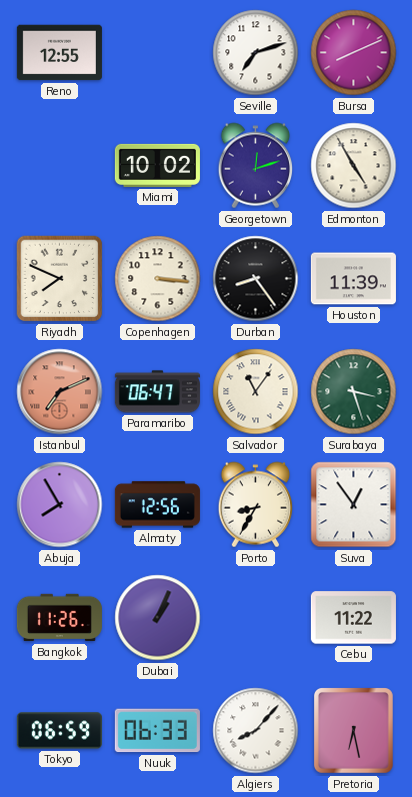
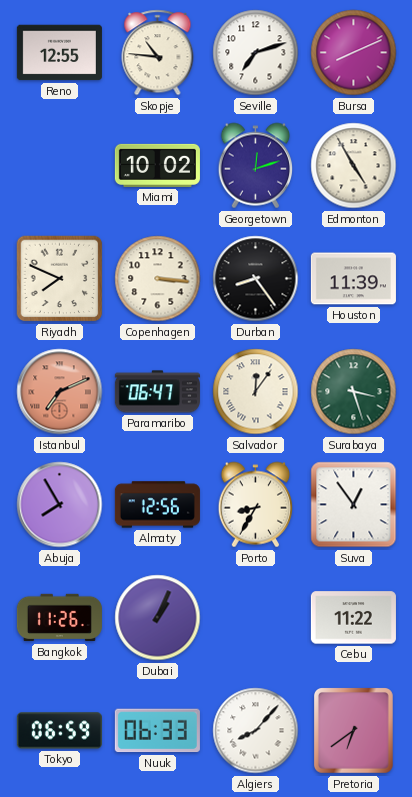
Skopje: none -> 10:46
Salvador: 11:06 -> 12:06
Pretoria: 6:28 -> 6:39
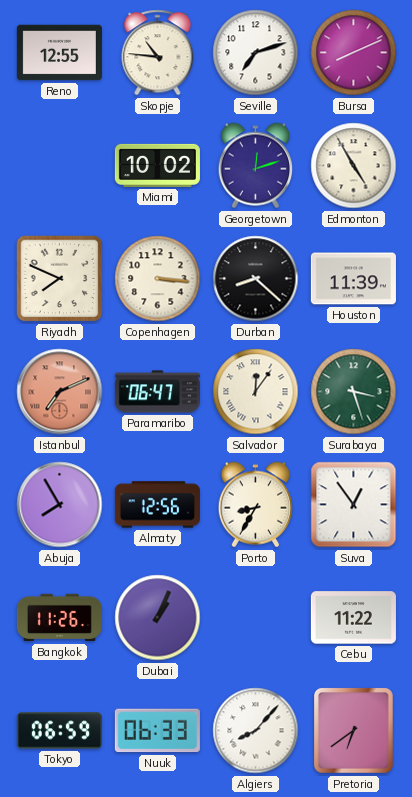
Durban: 8:24 -> 8:22
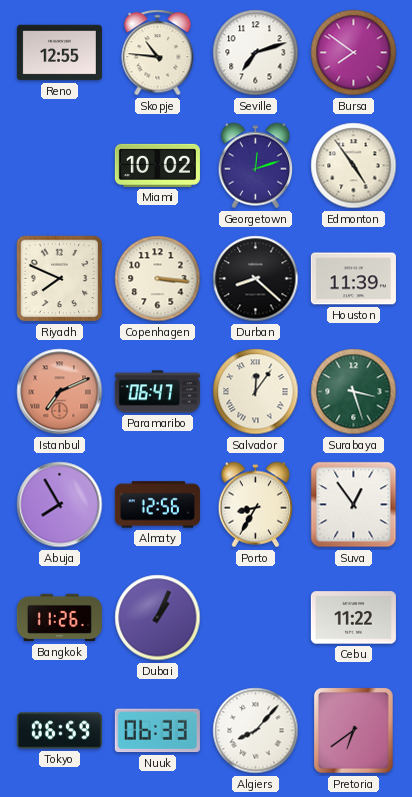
Bursa: 8:11 -> 7:51
Edmonton: 4:55 -> 4:54
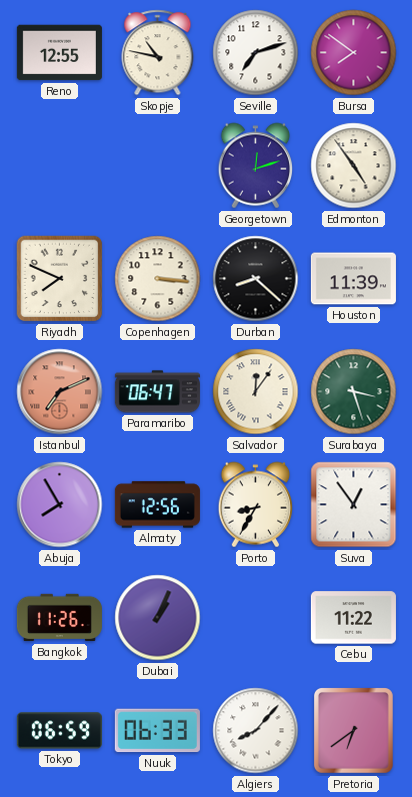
Skopje: 10:46 -> 10:47
Miami: 10:02 -> none
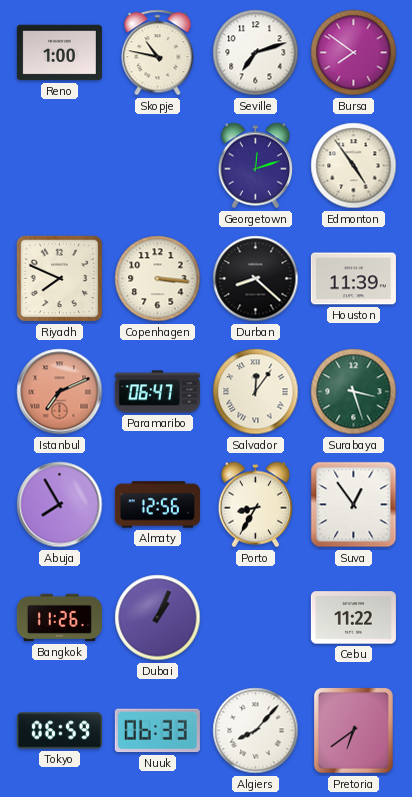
Reno: 12:55 -> 1:00
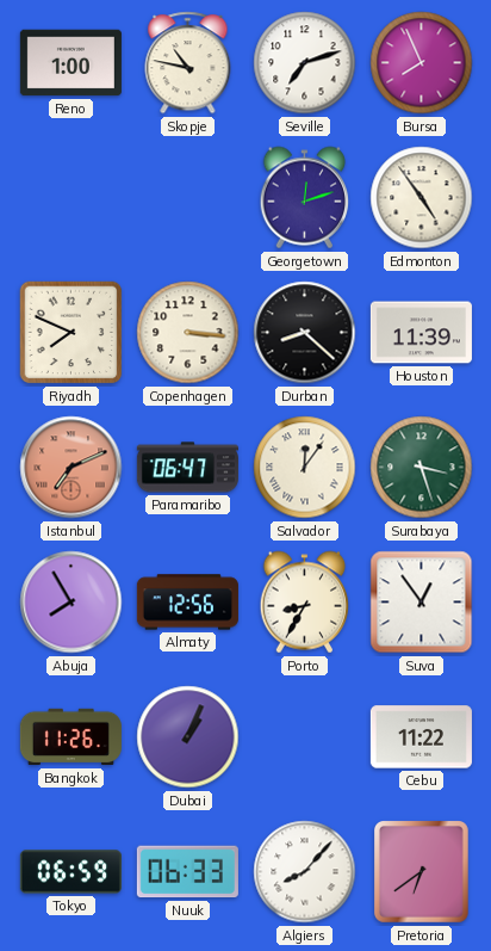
Bursa: 7:51 -> 7:56
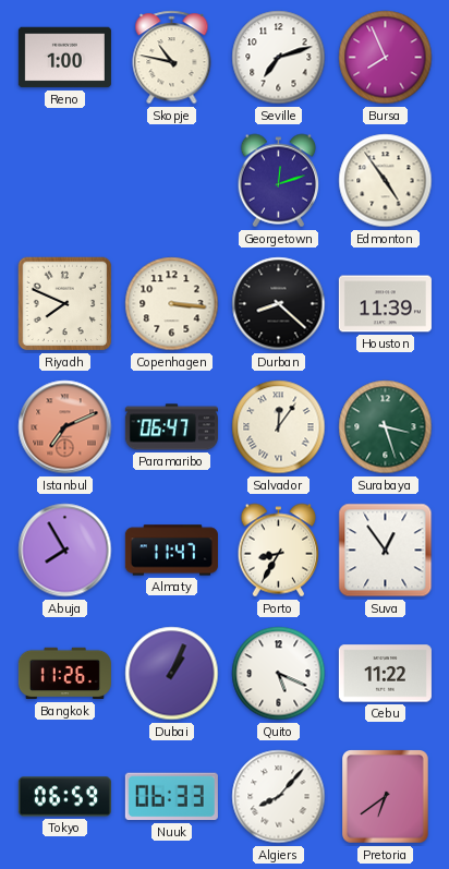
Almaty: 12:56 -> 11:47
Quito: none -> 5:19
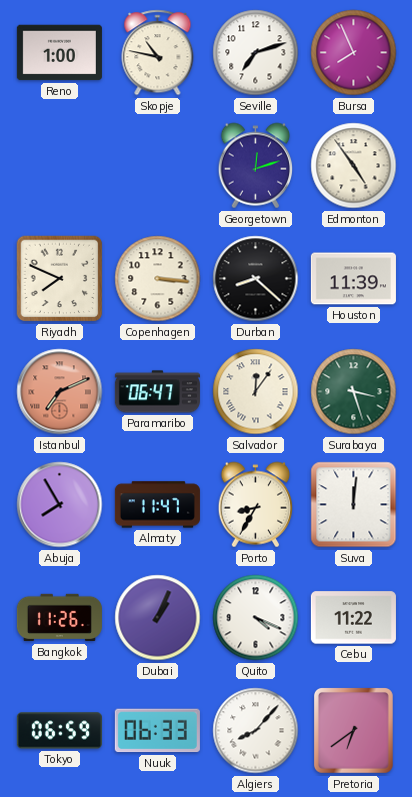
Suva: 12:54 -> 12:01
Quito: 5:19 -> 4:19
